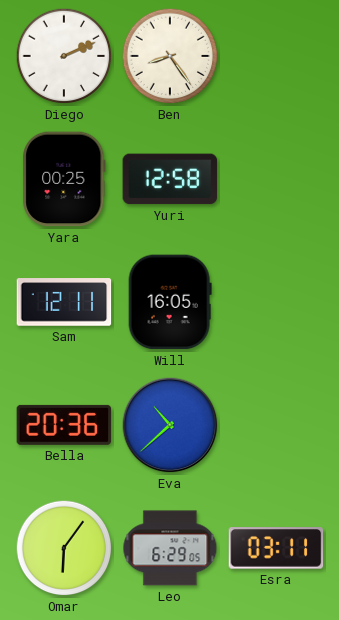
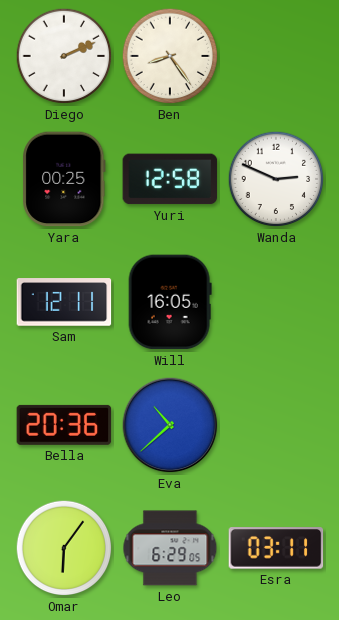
Wanda: none -> 2:49
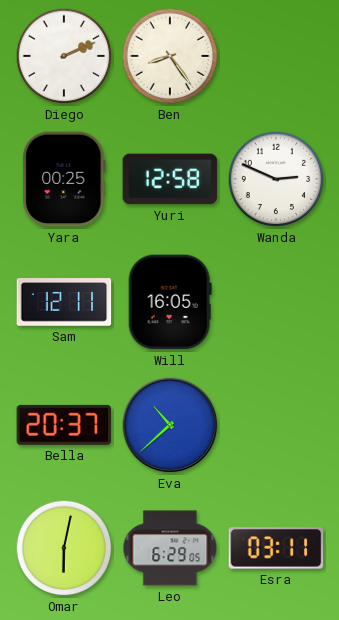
Bella: 20:36 -> 20:37
Omar: 6:06 -> 6:02
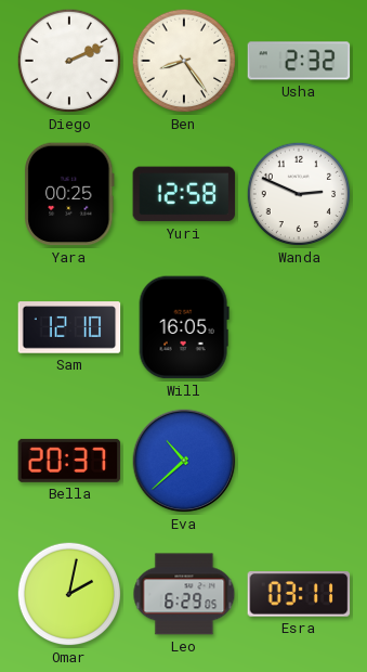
Usha: none -> 2:32
Sam: 12:11 -> 12:10
Omar: 6:02 -> 2:02
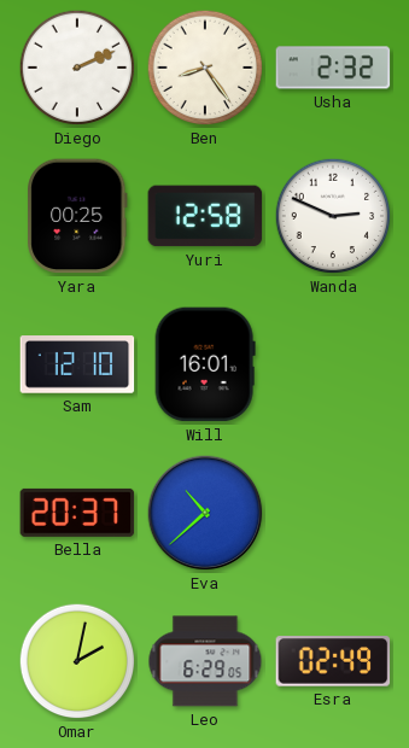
Will: 16:05 -> 16:01
Esra: 03:11 -> 02:49
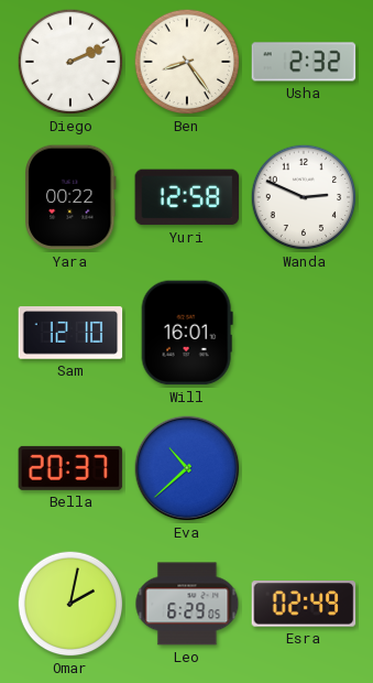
Yara: 00:25 -> 00:22
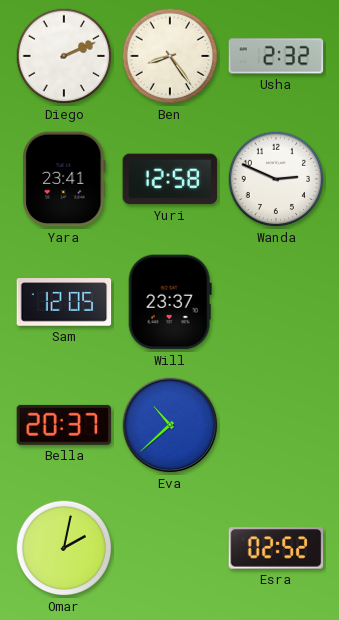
Yara: 00:22 -> 23:41
Sam: 12:10 -> 12:05
Will: 16:01 -> 23:37
Leo: 6:29 -> none
Esra: 02:49 -> 02:52
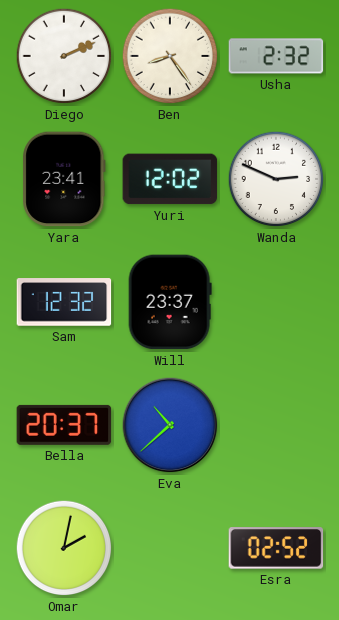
Yuri: 12:58 -> 12:02
Sam: 12:05 -> 12:32
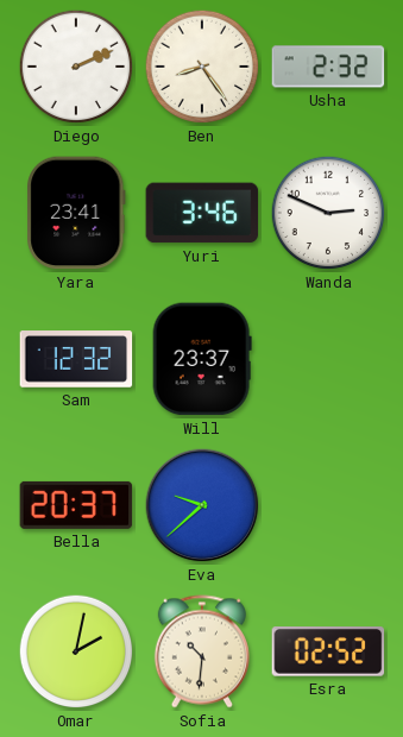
Yuri: 12:02 -> 3:46
Eva: 10:38 -> 9:38
Sofia: none -> 10:31
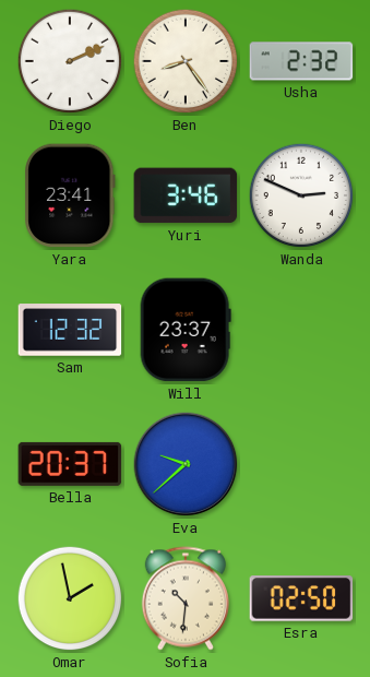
Omar: 2:02 -> 1:58
Esra: 02:52 -> 02:50
